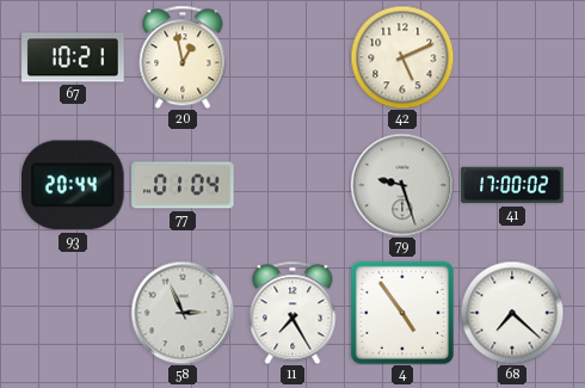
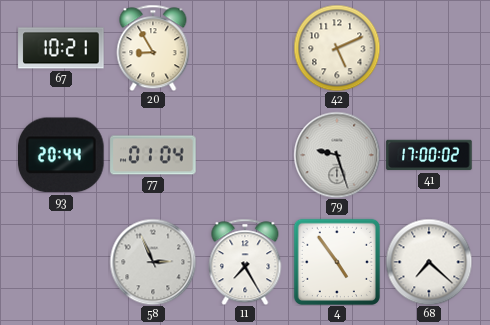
20: 12:58 -> 8:55
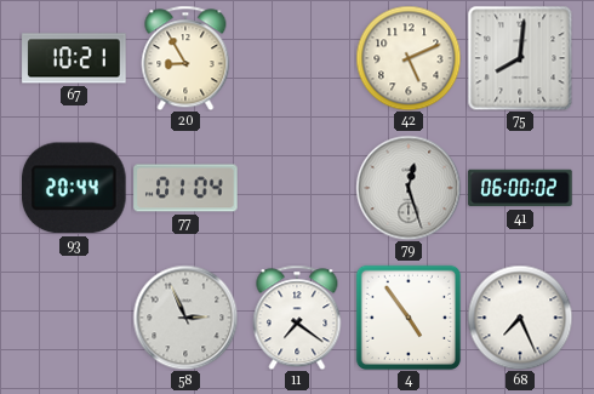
75: none -> 8:01
79: 9:27 -> 12:27
41: 17:00 -> 06:00
11: 7:25 -> 7:21
68: 7:22 -> 7:26
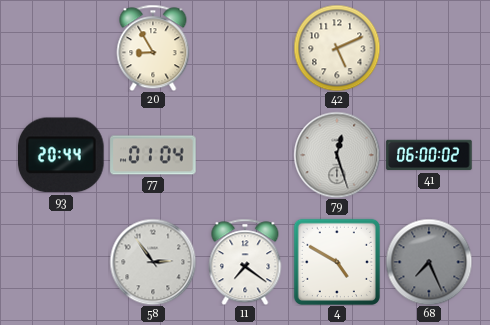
67: 10:21 -> none
75: 8:01 -> none
58: 2:56 -> 2:54
4: 4:54 -> 4:50
68 dial: white -> grey
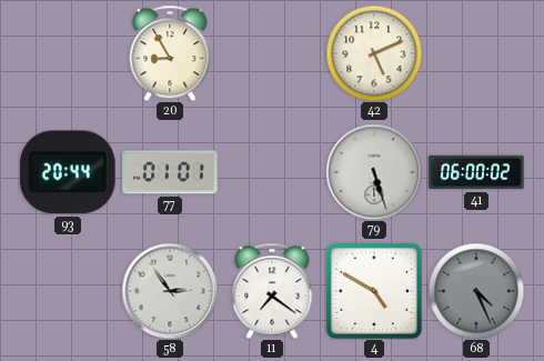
77: 01:04 -> 01:01
79: 12:27 -> 5:27
68: 7:26 -> 4:26
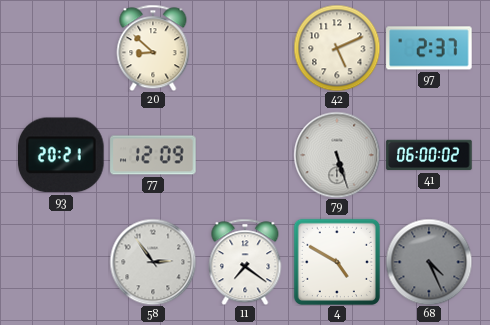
20: 8:55 -> 8:52
97: none -> 2:37
93: 20:44 -> 20:21
77: 01:01 -> 12:09
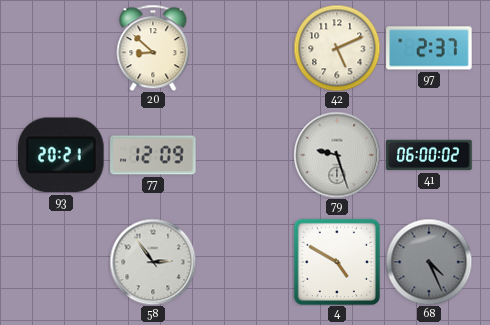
79: 5:27 -> 9:27
11: 7:21 -> none
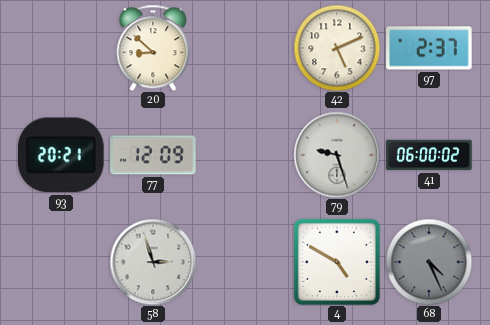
58: 2:54 -> 2:57
